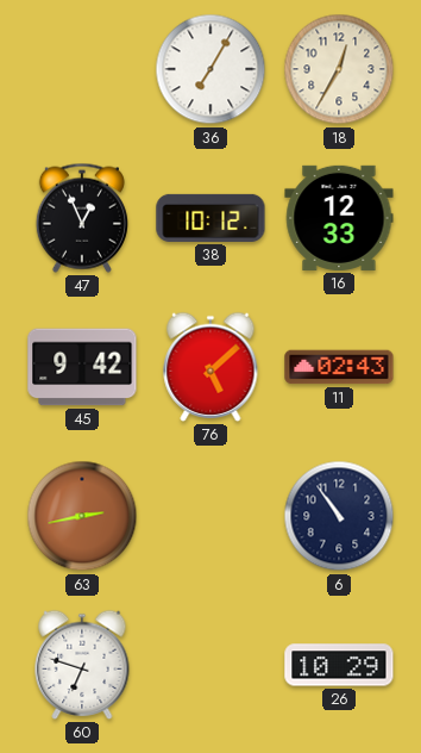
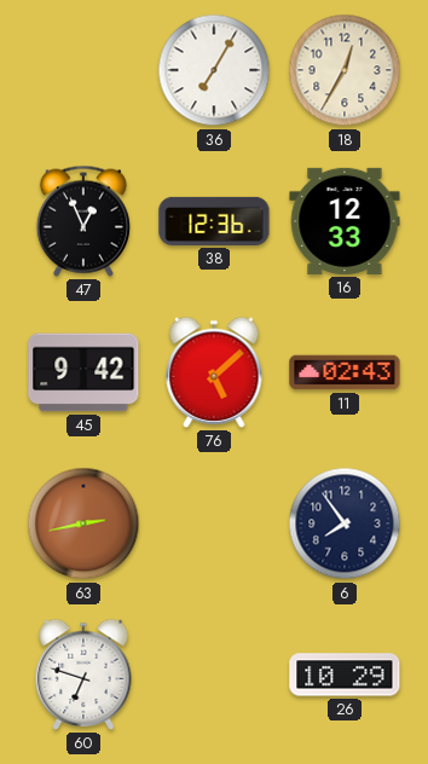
38: 10:12 -> 12:36
6: 10:54 -> 7:54
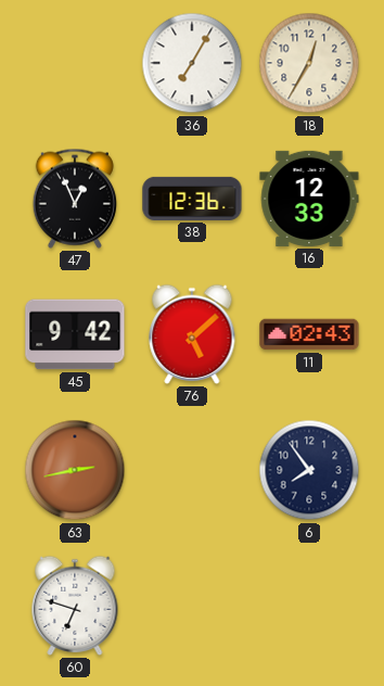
26: 10:29 -> none
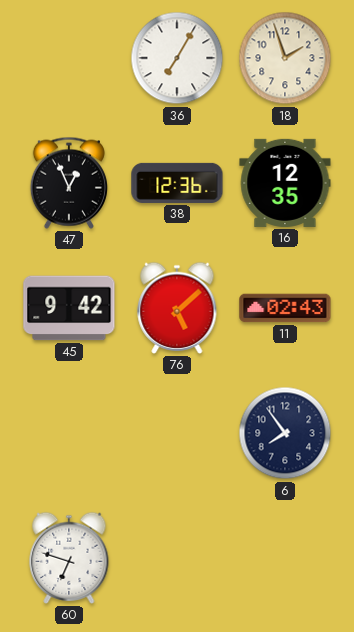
18: 12:35 -> 1:57
16: 12:33 -> 12:35
63: 2:43 -> none
